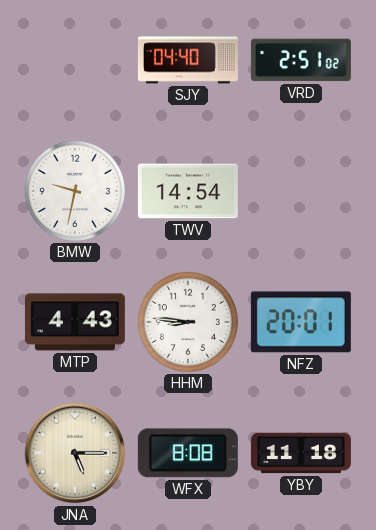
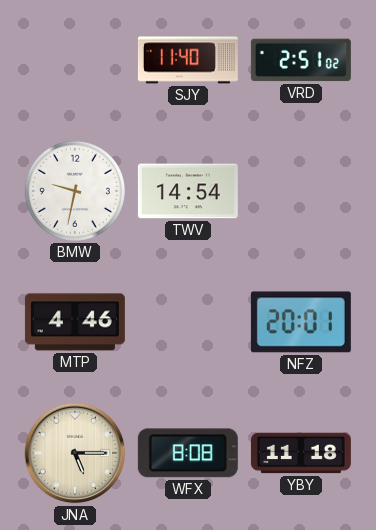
SJY: 04:40 -> 11:40
MTP: 4:43 -> 4:46
HHM: 8:46 -> none
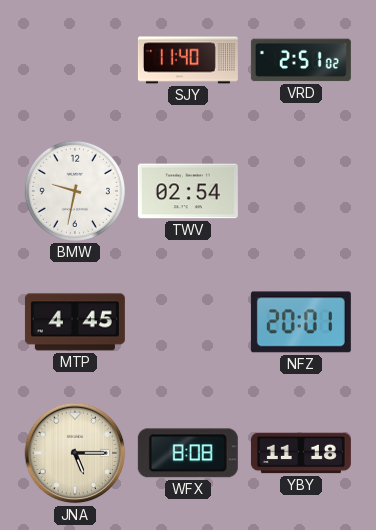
TWV: 14:54 -> 02:54
MTP: 4:46 -> 4:45
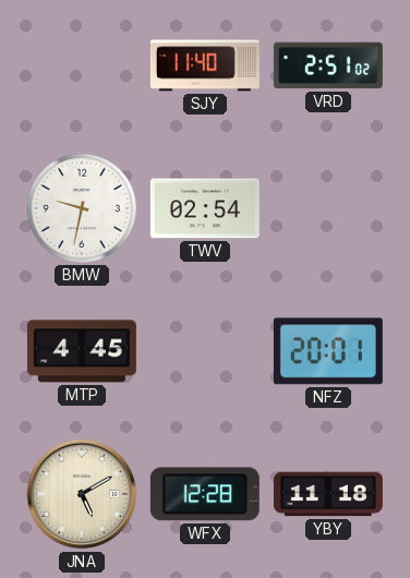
JNA: 5:15 -> 5:10
WFX: 8:08 -> 12:28
